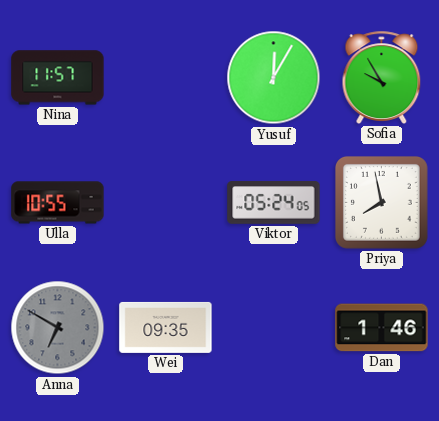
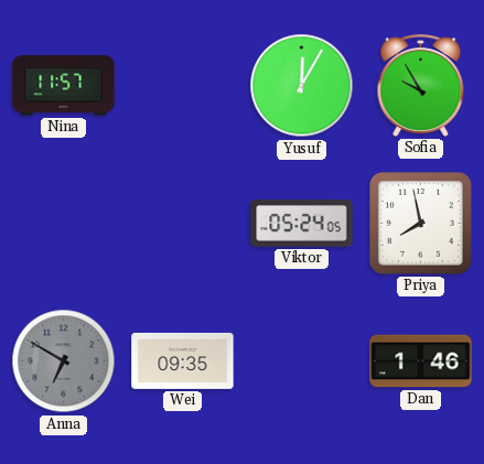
Ulla: 10:55 -> none
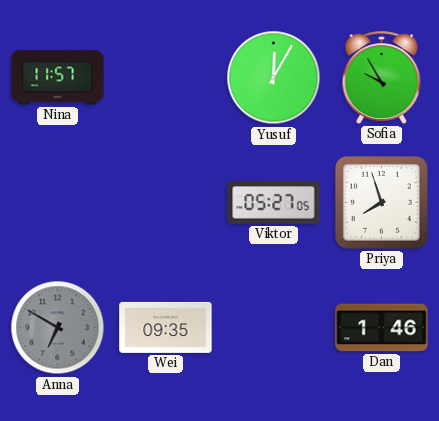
Viktor: 05:24 -> 05:27
Priya: 7:58 -> 7:57
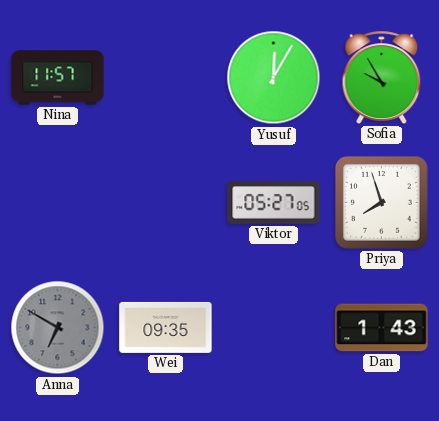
Dan: 1:46 -> 1:43
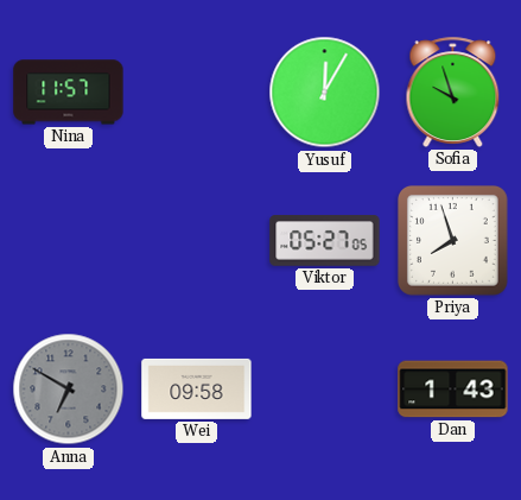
Sofia: 9:55 -> 9:57
Wei: 09:35 -> 09:58
